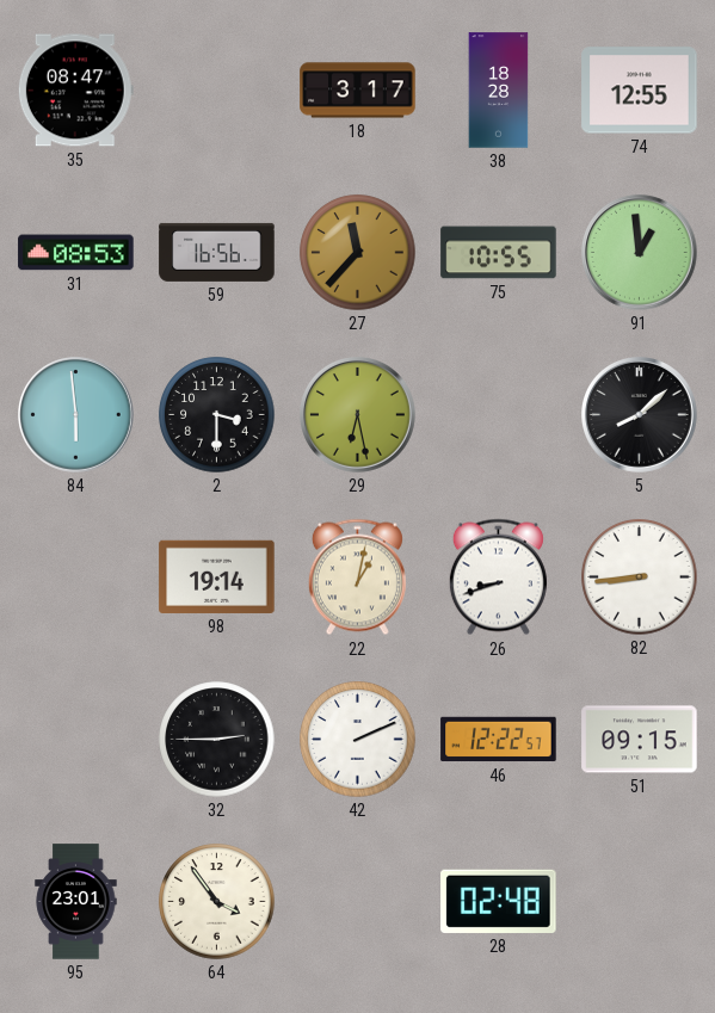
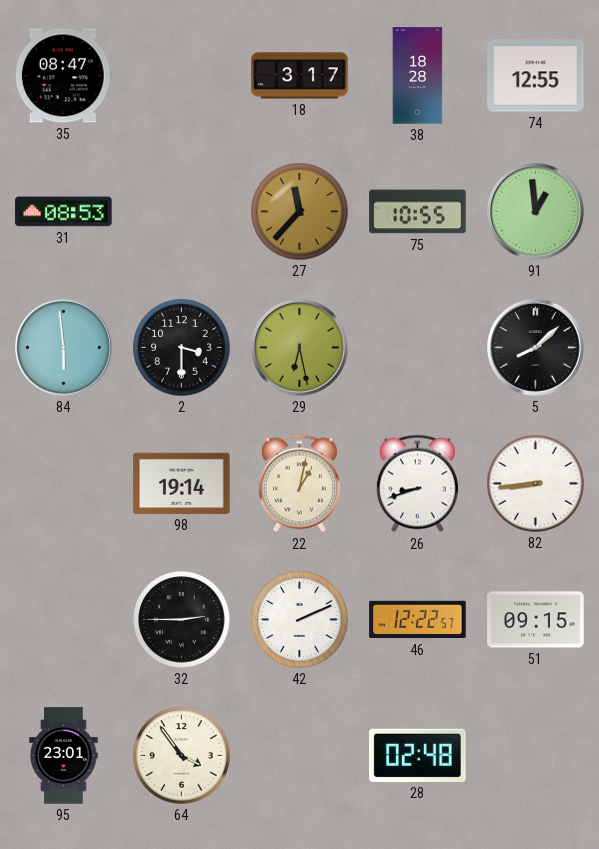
59: 16:56 -> none
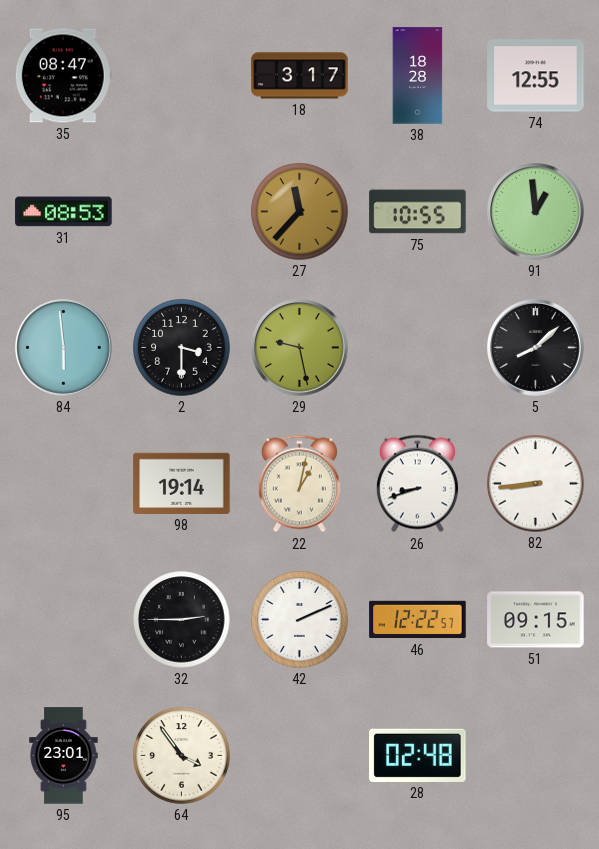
29: 6:28 -> 9:28
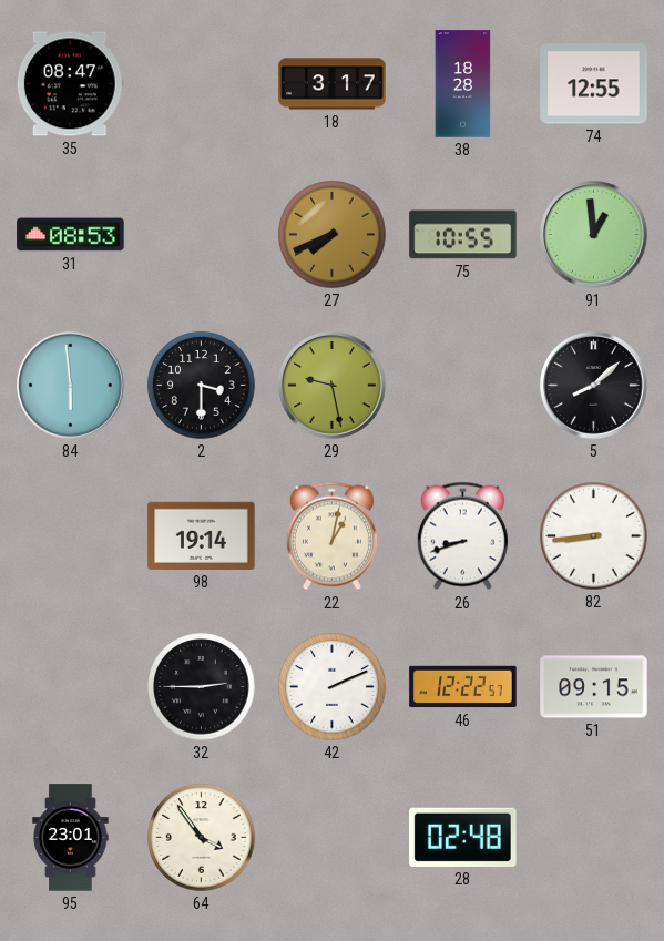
27: 11:37 -> 7:41
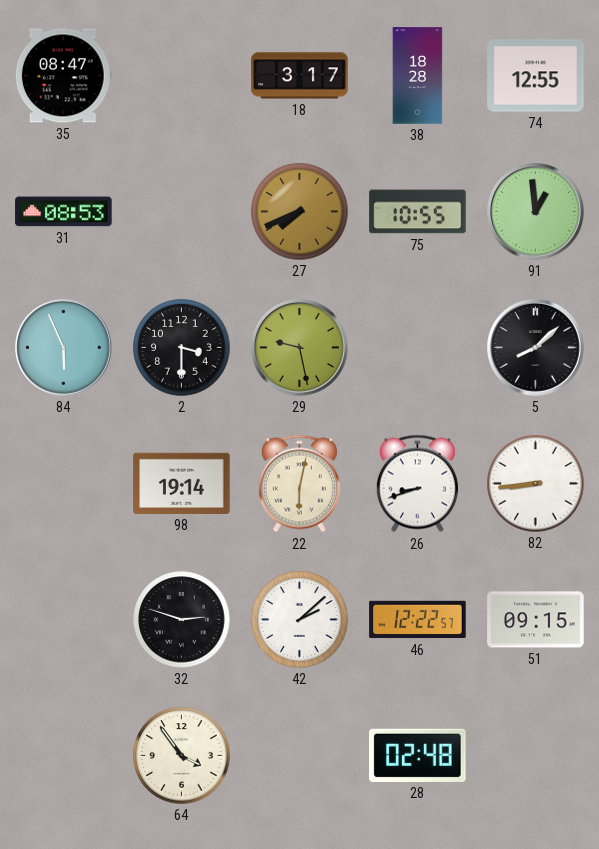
84: 5:59 -> 5:56
22: 1:02 -> 6:02
32: 2:45 -> 2:48
42: 2:11 -> 2:08
95: 23:01 -> none
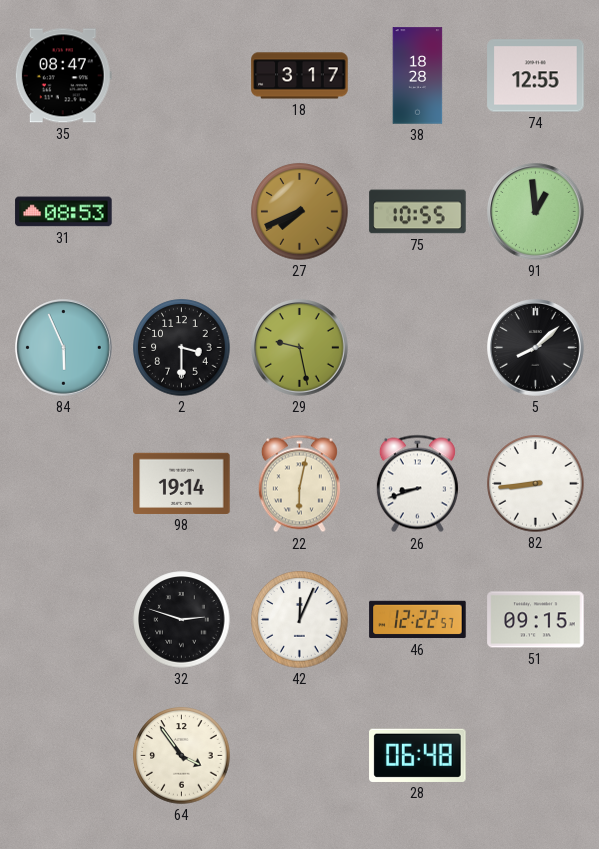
42: 2:08 -> 12:04
28: 02:48 -> 06:48
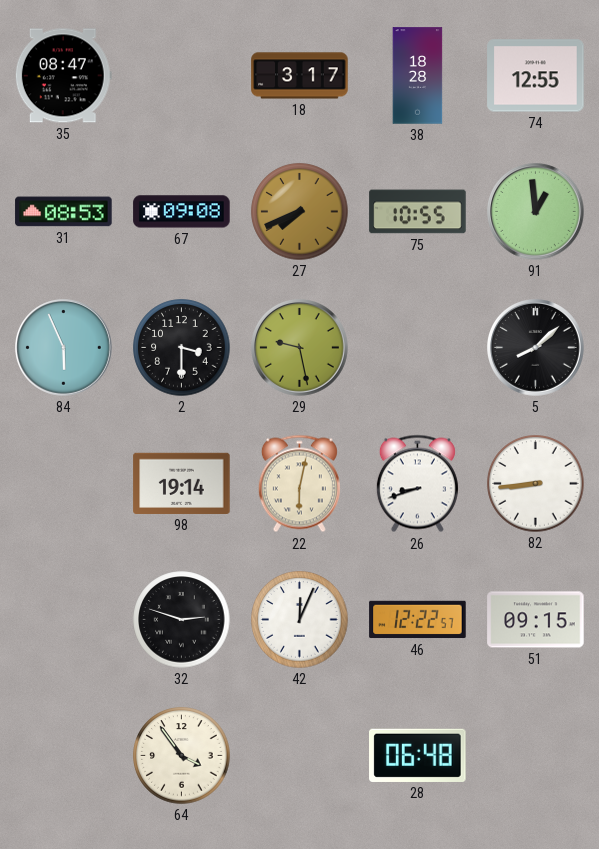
67: none -> 09:08
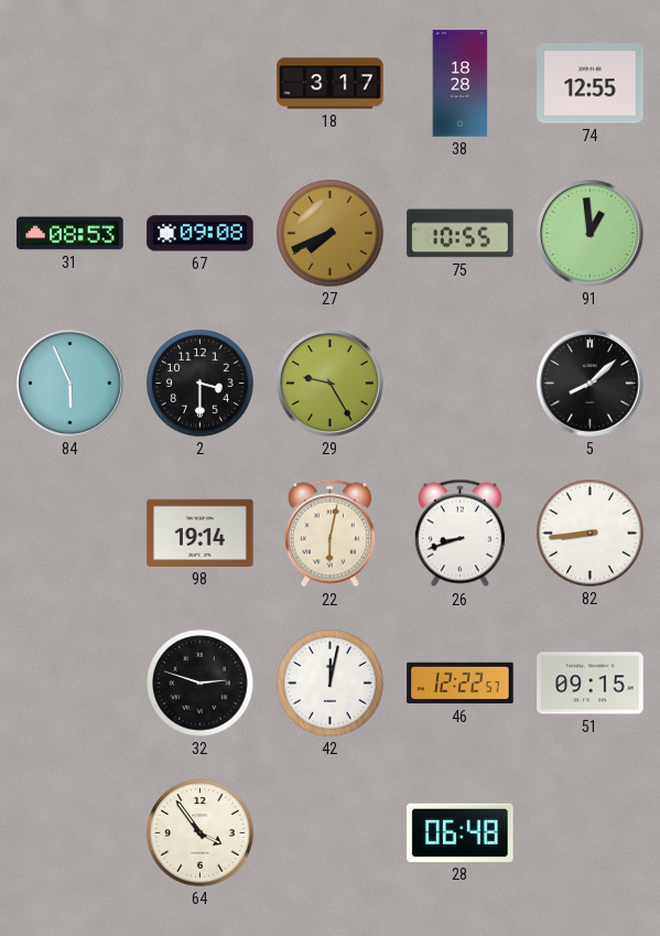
35: 08:47 -> none
29: 9:28 -> 9:25
42: 12:04 -> 12:02
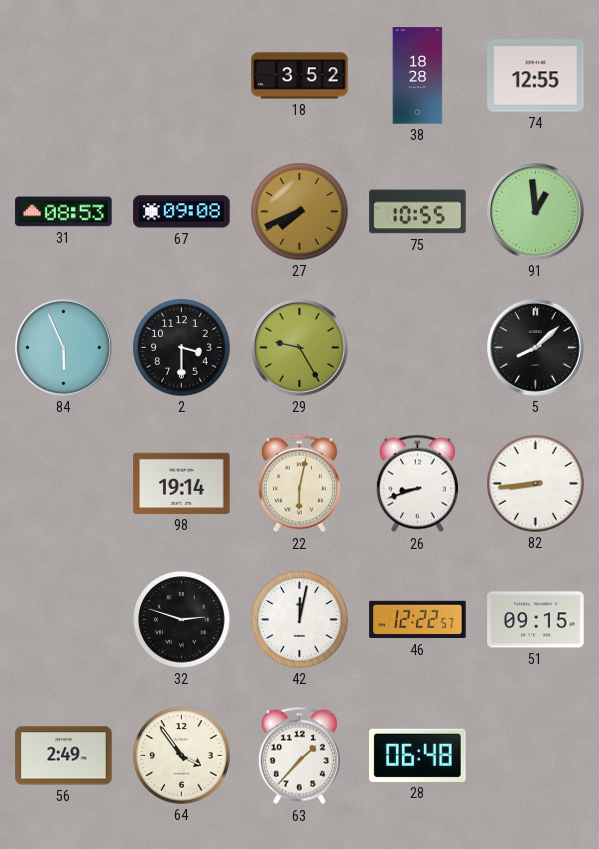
18: 3:17 -> 3:52
56: none -> 2:49
63: none -> 1:37
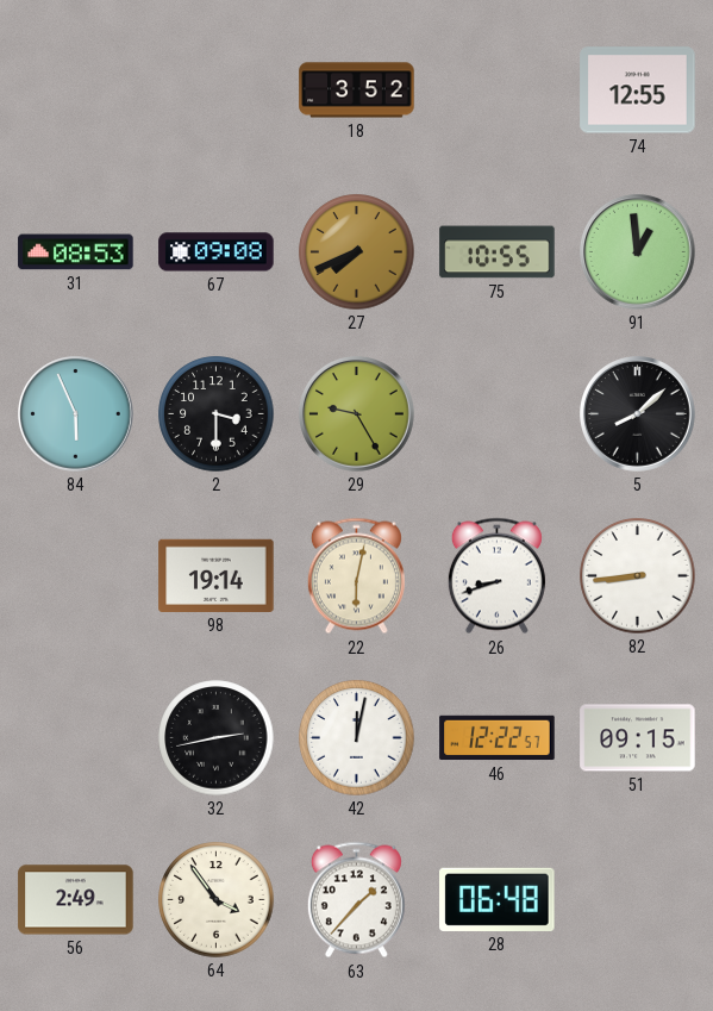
38: 18:28 -> none
32: 2:48 -> 2:43
